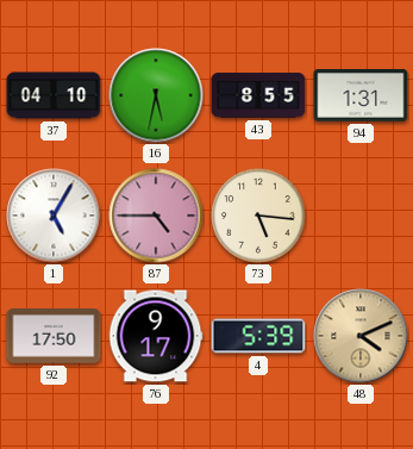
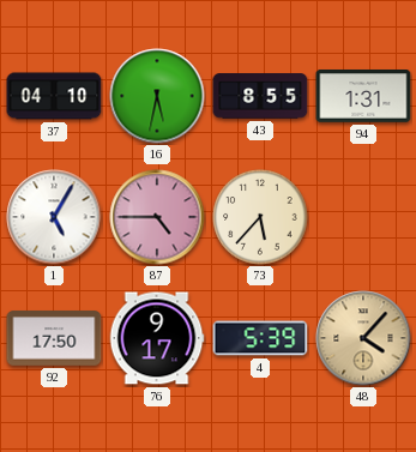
73: 5:16 -> 5:37
48: 4:11 -> 4:07
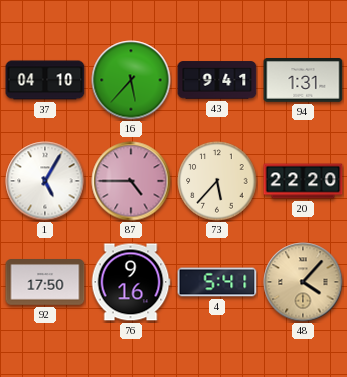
16: 5:32 -> 5:37
43: 8:55 -> 9:41
20: none -> 22:20
76: 9:17 -> 9:16
4: 5:39 -> 5:41
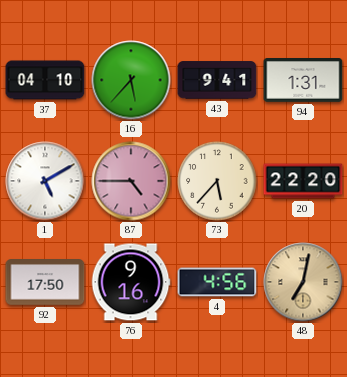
1: 5:05 -> 5:10
4: 5:41 -> 4:56
48: 4:07 -> 7:02
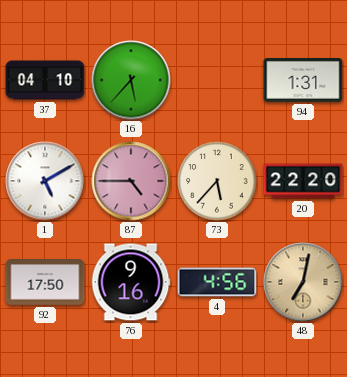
43: 9:41 -> none
